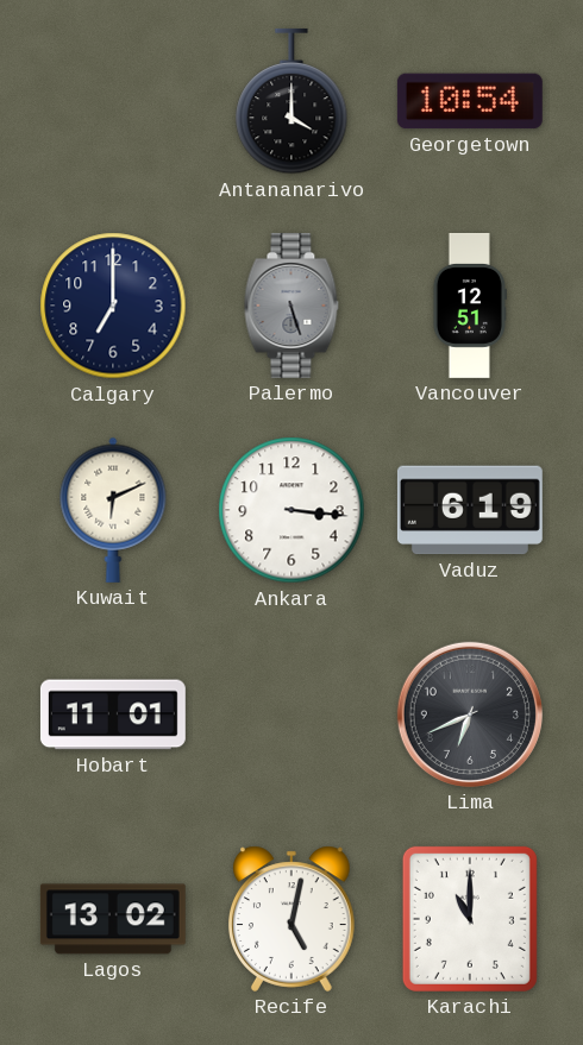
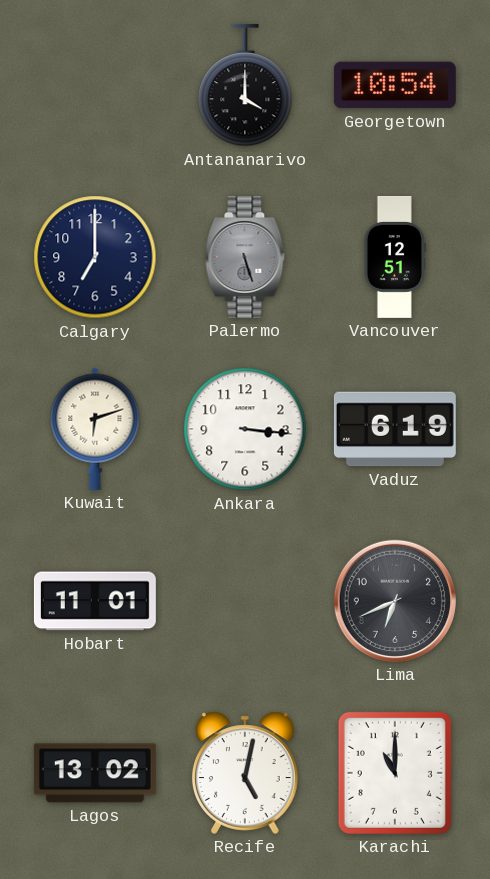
Kuwait: 6:11 -> 6:12
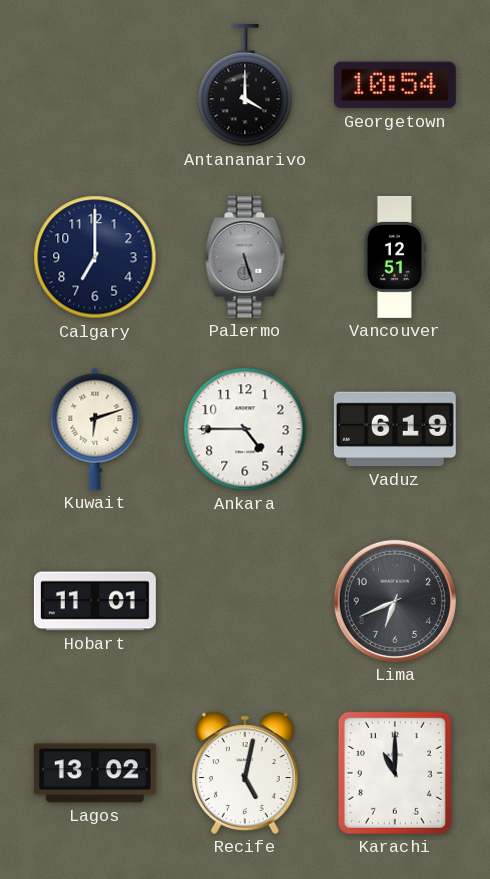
Ankara: 3:16 -> 4:45
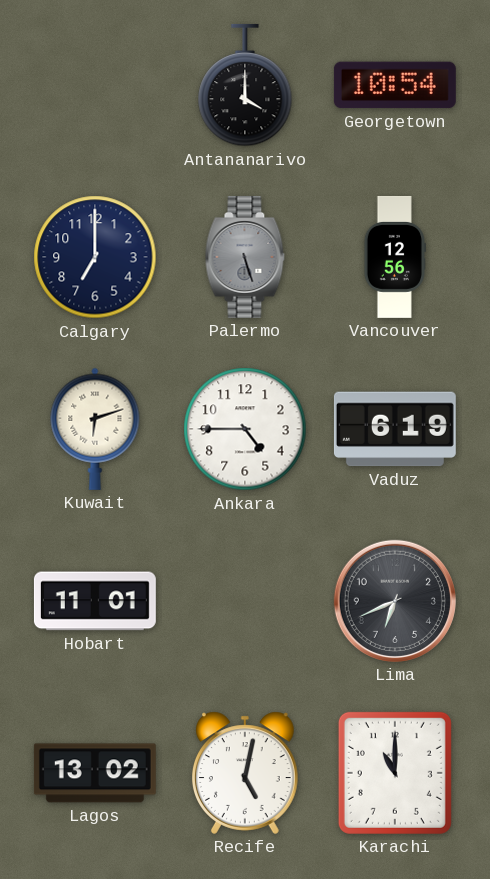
Vancouver: 12:51 -> 12:56
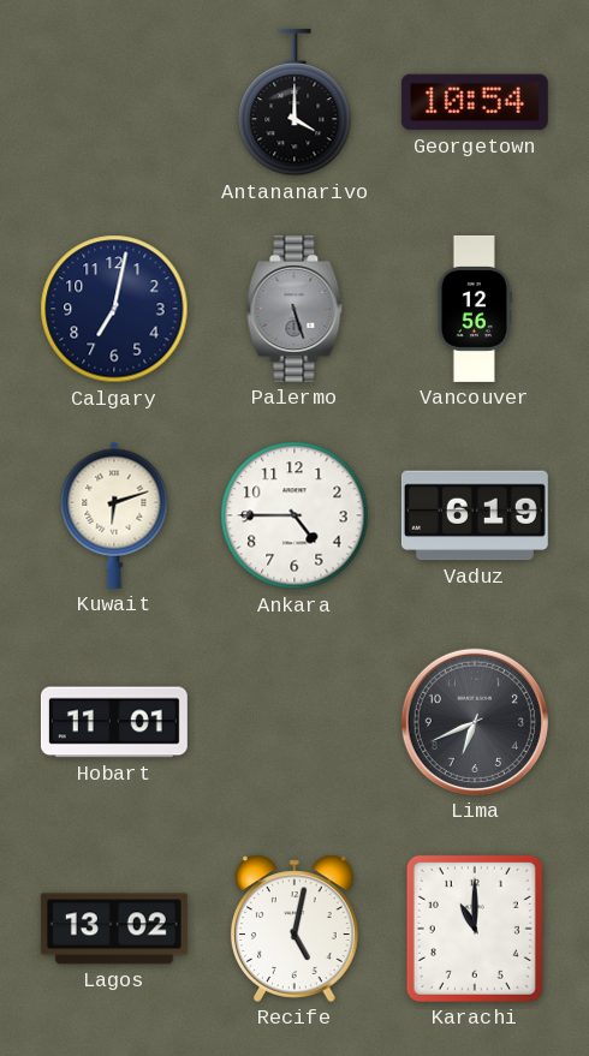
Calgary: 7:00 -> 7:02
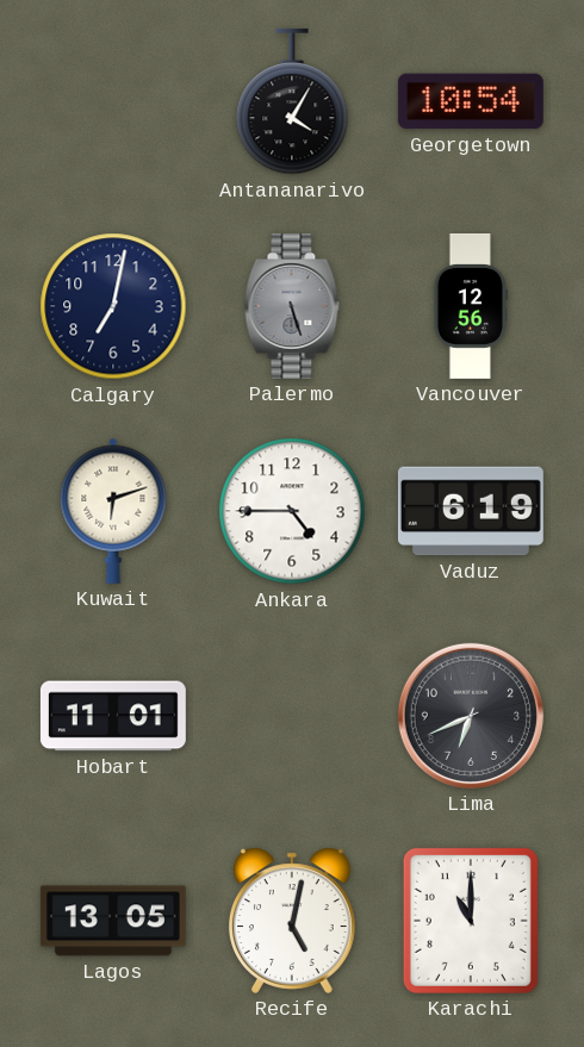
Antananarivo: 4:00 -> 4:05
Lagos: 13:02 -> 13:05
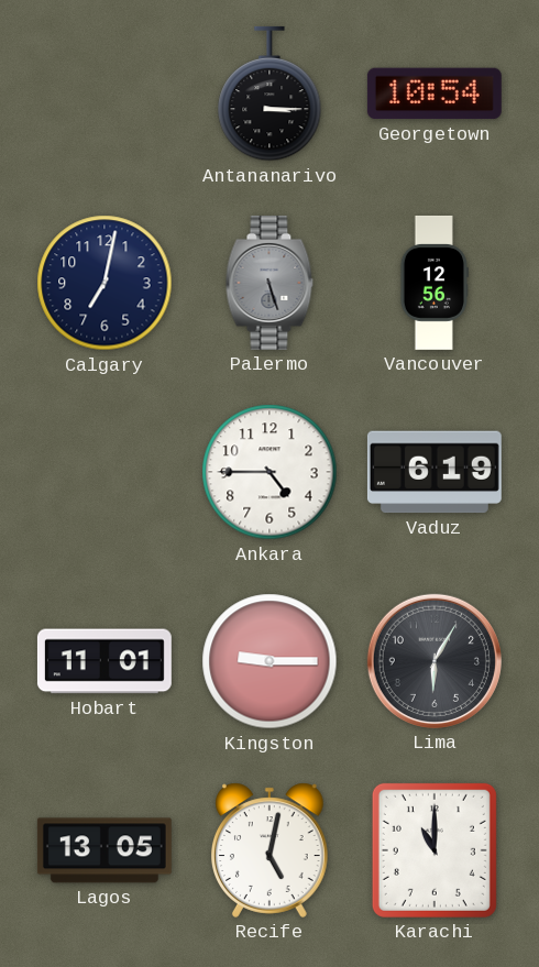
Antananarivo: 4:05 -> 3:15
Kuwait: 6:12 -> none
Kingston: none -> 9:15
Lima: 6:41 -> 6:05
